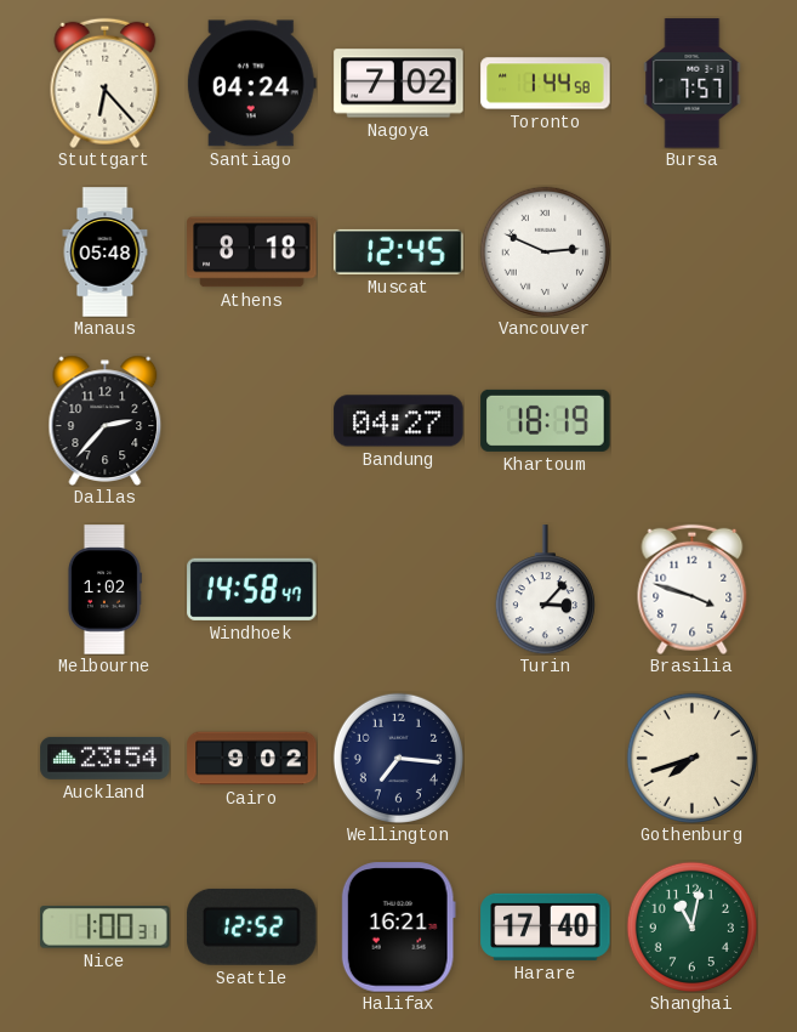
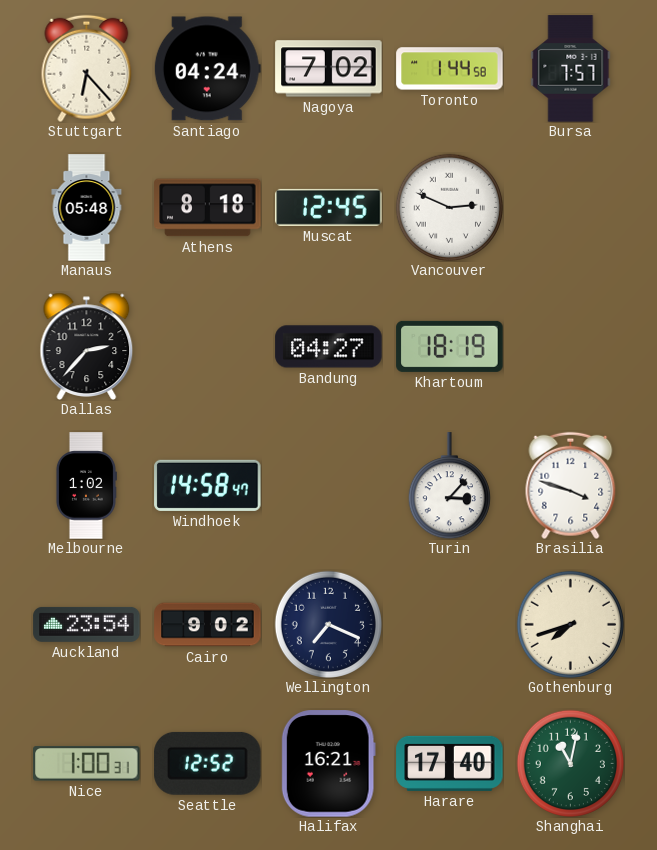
Wellington: 7:16 -> 7:19
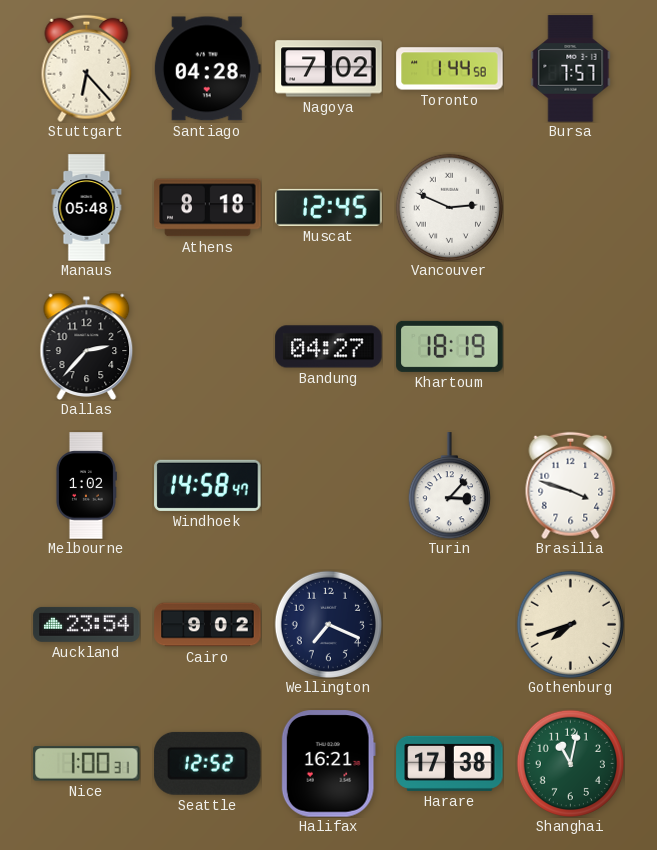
Santiago: 04:24 -> 04:28
Harare: 17:40 -> 17:38
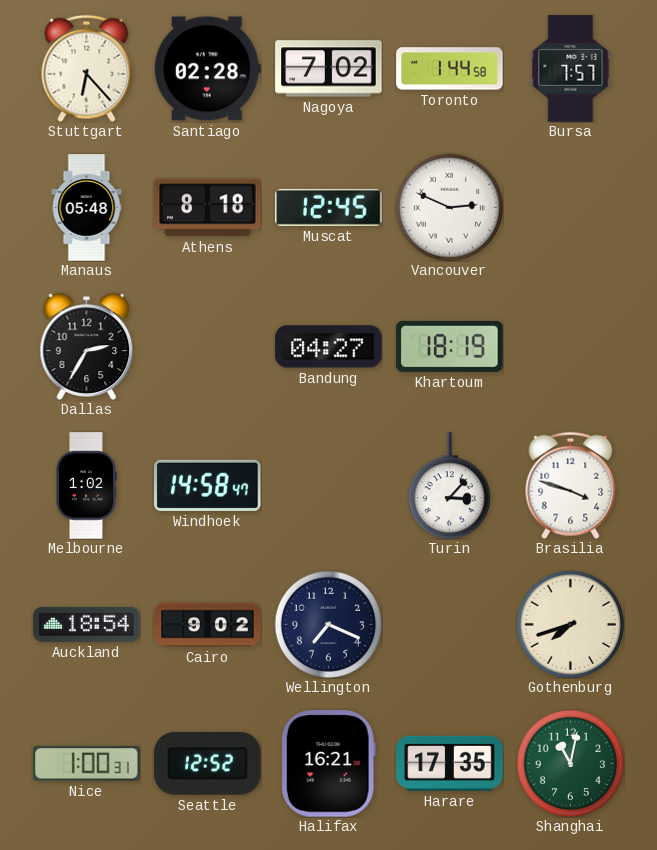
Santiago: 04:28 -> 02:28
Dallas: 2:37 -> 2:35
Auckland: 23:54 -> 18:54
Harare: 17:38 -> 17:35
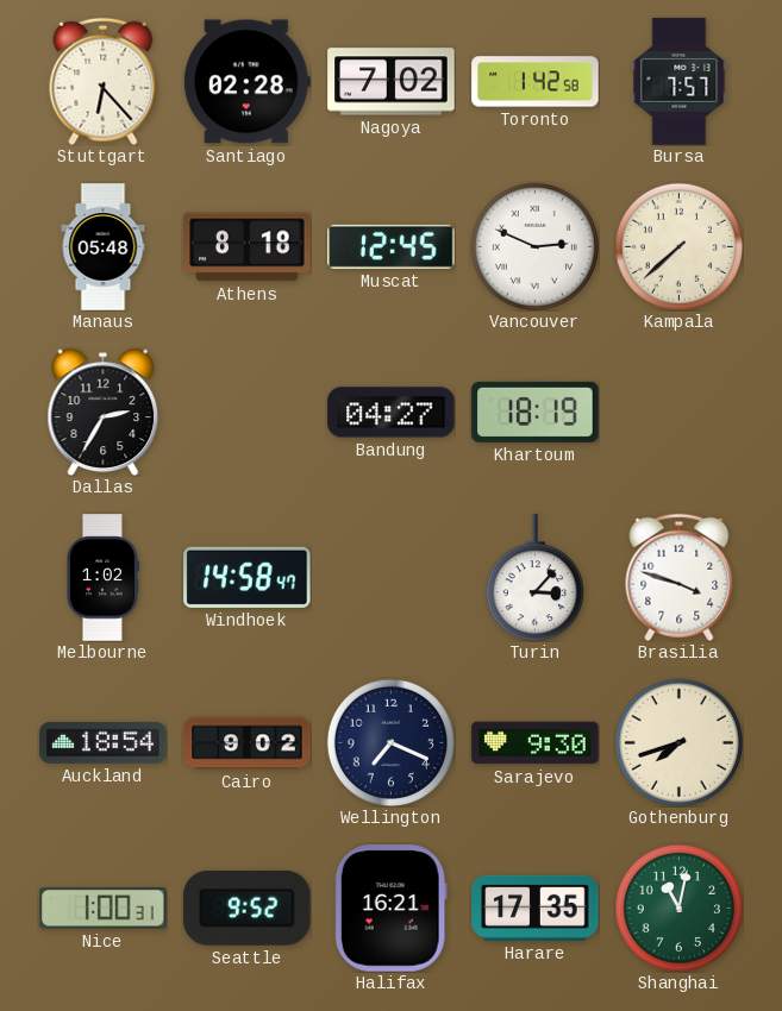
Toronto: 1:44 -> 1:42
Kampala: none -> 7:38
Sarajevo: none -> 9:30
Seattle: 12:52 -> 9:52
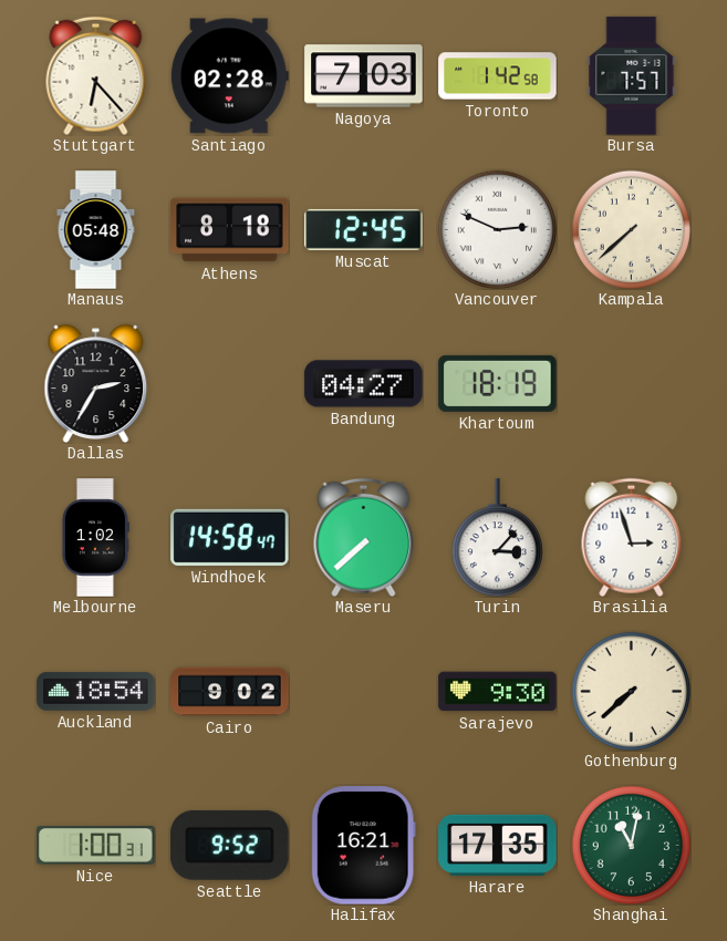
Nagoya: 7:02 -> 7:03
Maseru: none -> 7:38
Brasilia: 3:48 -> 2:57
Wellington: 7:19 -> none
Gothenburg: 7:42 -> 7:38
